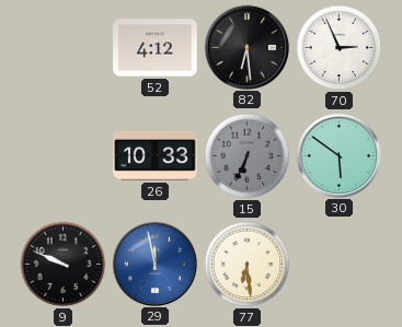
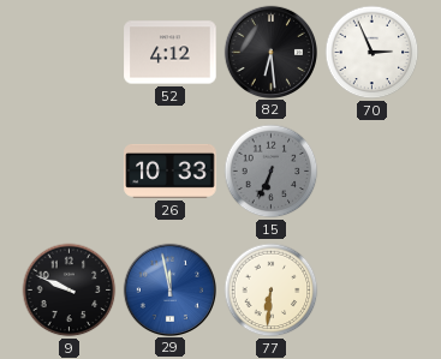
30: 5:51 -> none
77: 6:29 -> 6:31
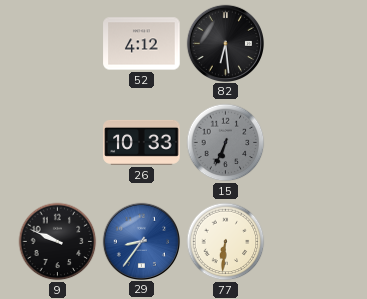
70: 2:56 -> none
29: 11:58 -> 8:36
